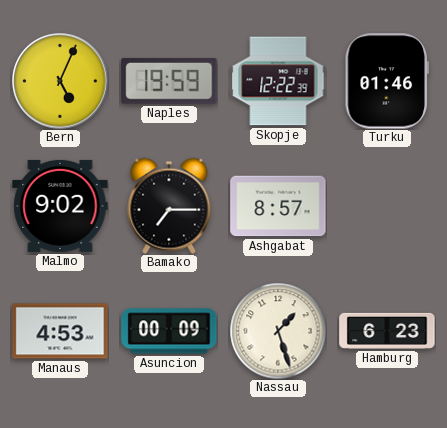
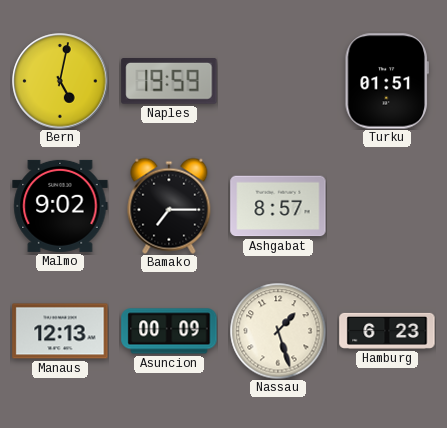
Bern: 5:04 -> 5:02
Skopje: 12:22 -> none
Turku: 01:46 -> 01:51
Manaus: 4:53 -> 12:13
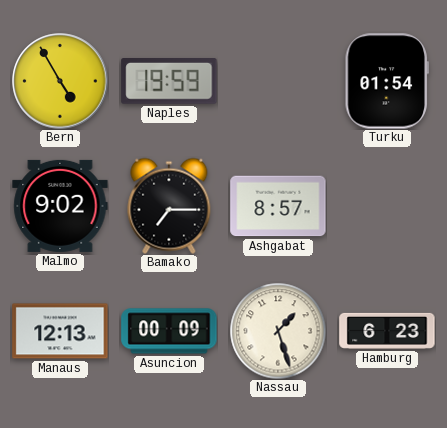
Bern: 5:02 -> 4:55
Turku: 01:51 -> 01:54
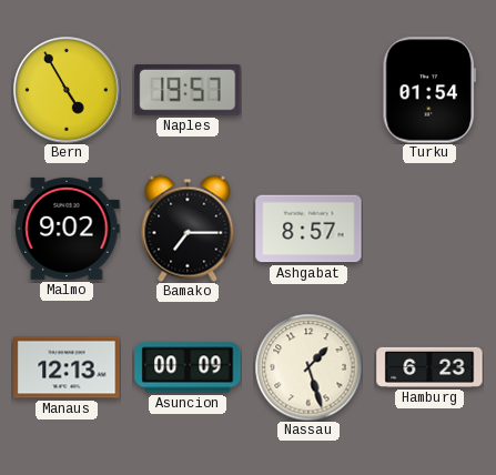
Naples: 19:59 -> 19:57
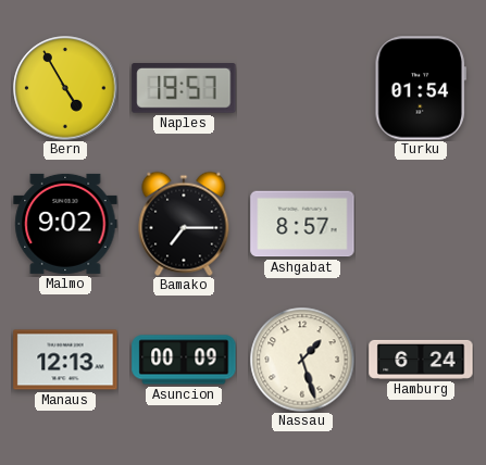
Hamburg: 6:23 -> 6:24
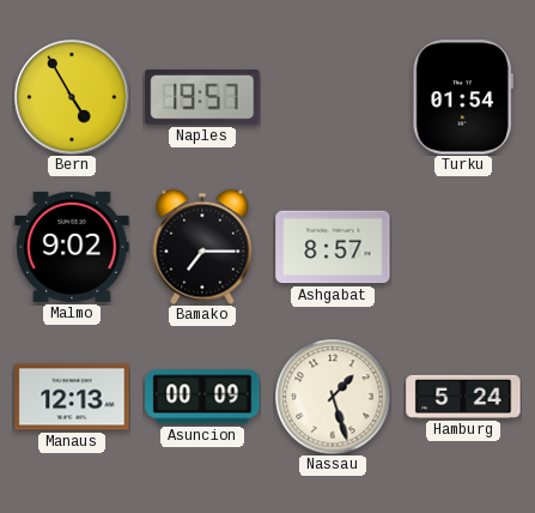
Hamburg: 6:24 -> 5:24
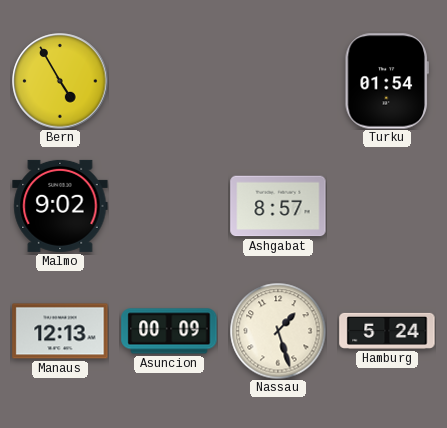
Naples: 19:57 -> none
Bamako: 7:15 -> none
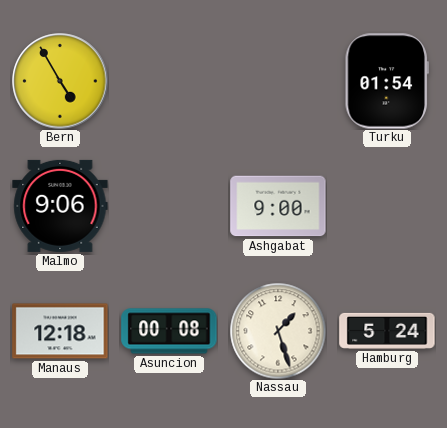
Malmo: 9:02 -> 9:06
Ashgabat: 8:57 -> 9:00
Manaus: 12:13 -> 12:18
Asuncion: 00:09 -> 00:08
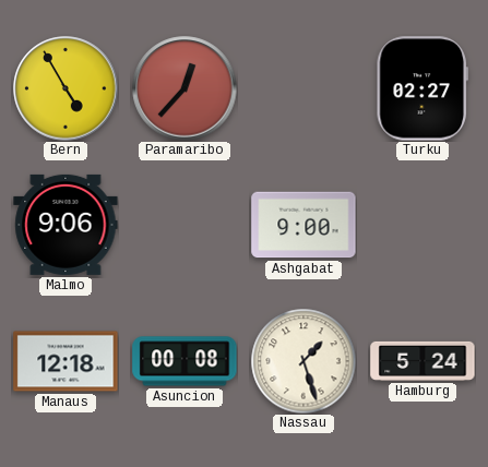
Paramaribo: none -> 12:37
Turku: 01:54 -> 02:27
